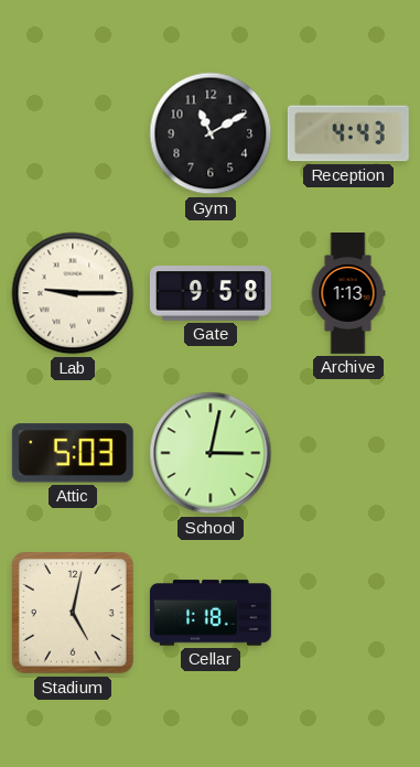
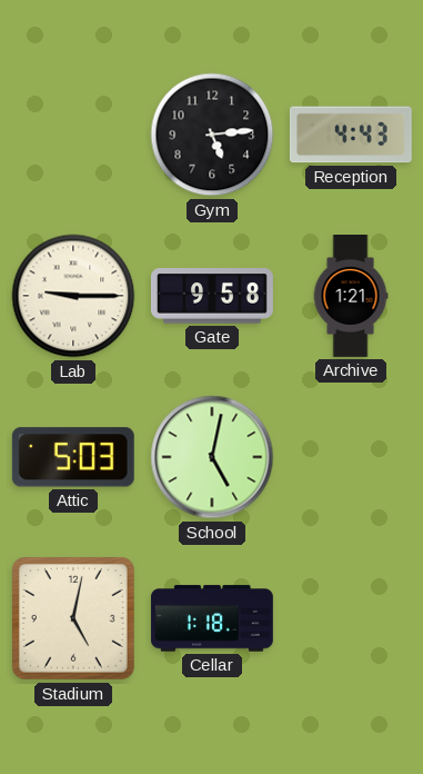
Gym: 11:10 -> 5:14
Archive: 1:13 -> 1:21
School: 3:02 -> 5:02
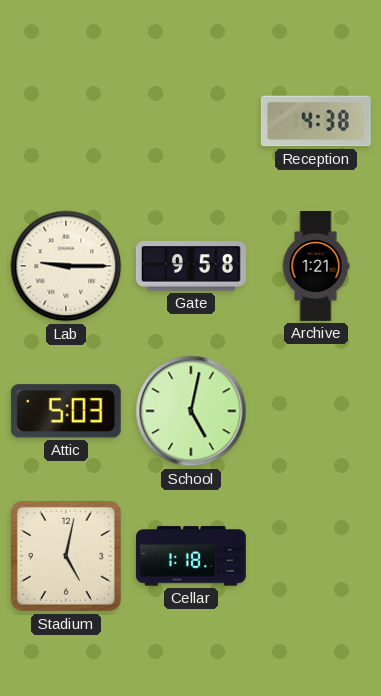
Gym: 5:14 -> none
Reception: 4:43 -> 4:38
